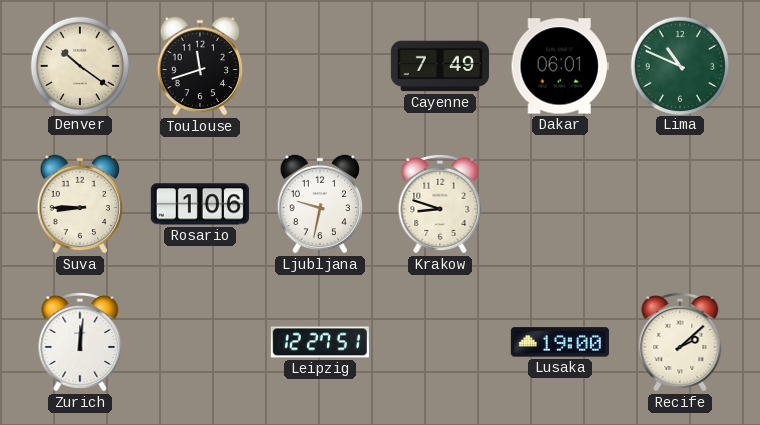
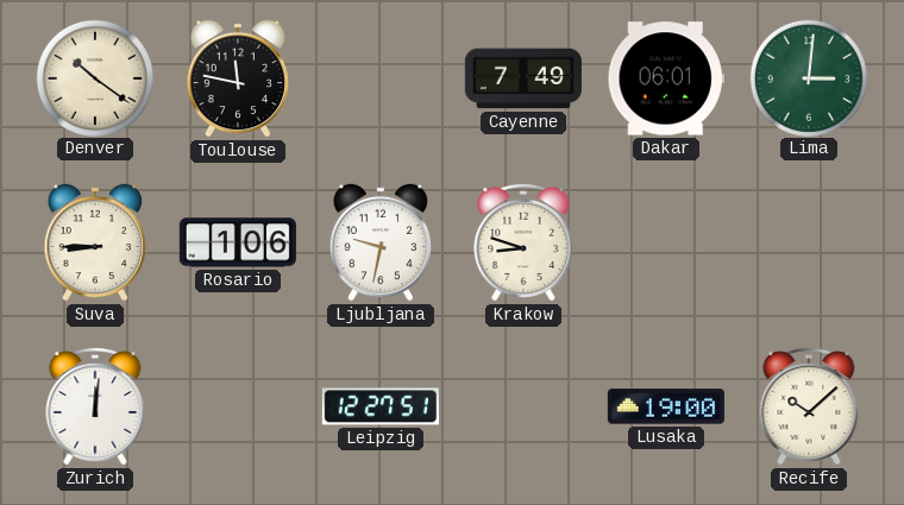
Toulouse: 11:42 -> 11:47
Lima: 10:49 -> 3:01
Recife: 2:08 -> 10:08
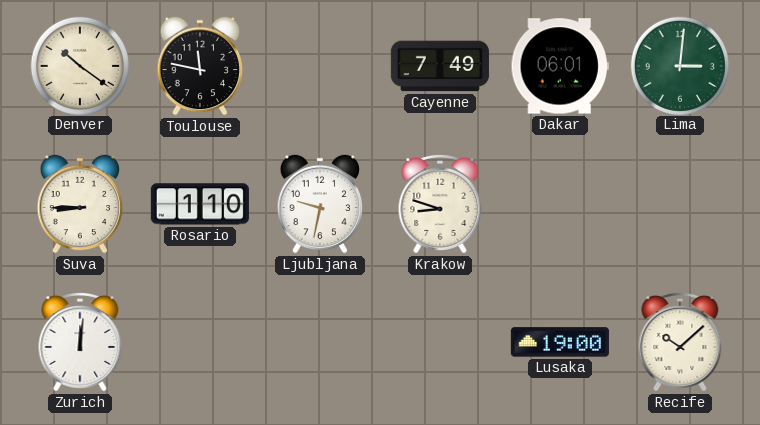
Rosario: 1:06 -> 1:10
Leipzig: 12:27 -> none
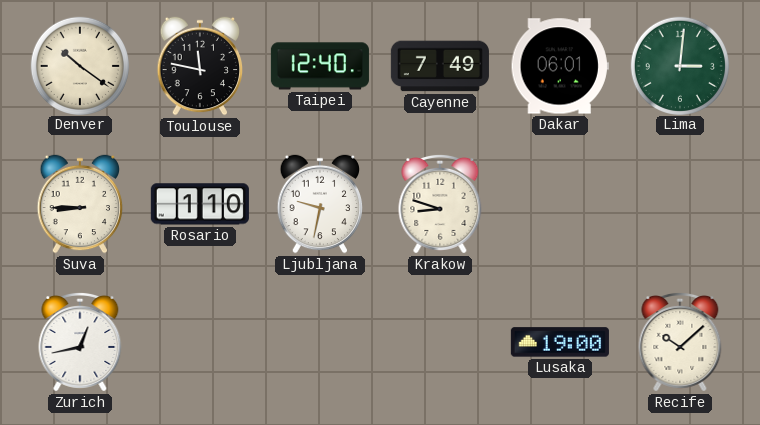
Taipei: none -> 12:40
Zurich: 12:01 -> 12:43
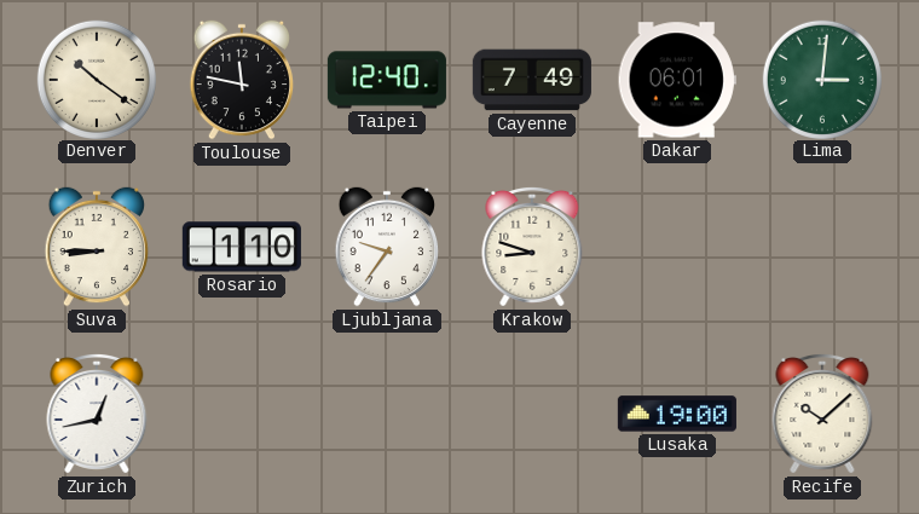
Ljubljana: 9:32 -> 9:36
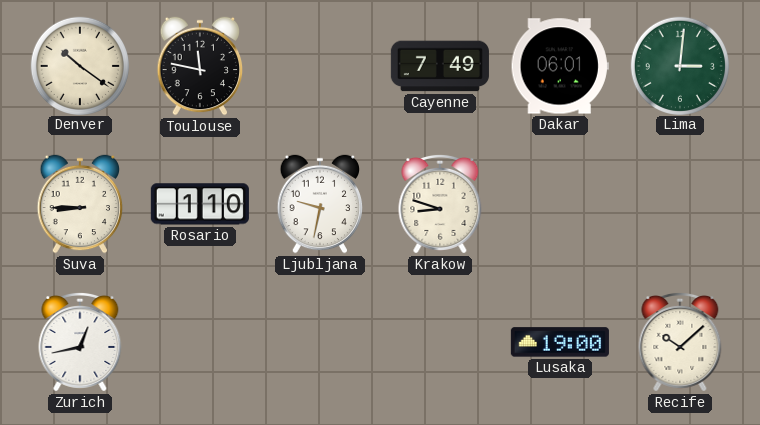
Taipei: 12:40 -> none
Ljubljana: 9:36 -> 9:32
